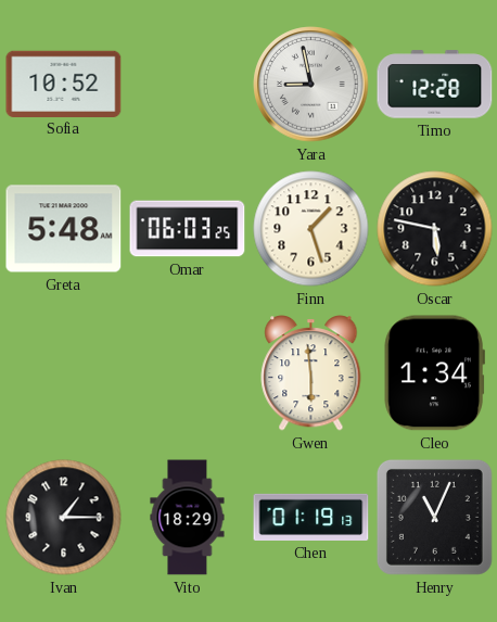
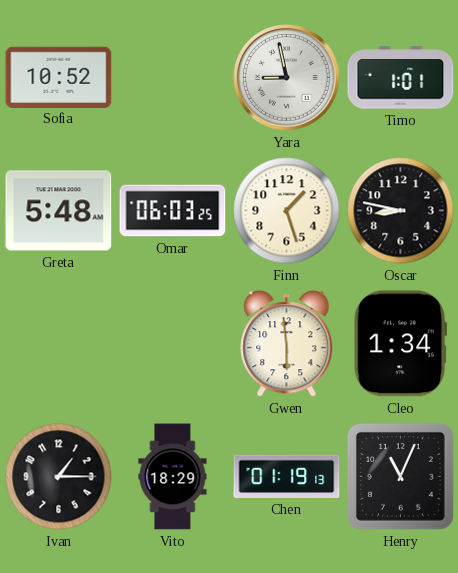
Timo: 12:28 -> 1:01
Oscar: 5:47 -> 8:47
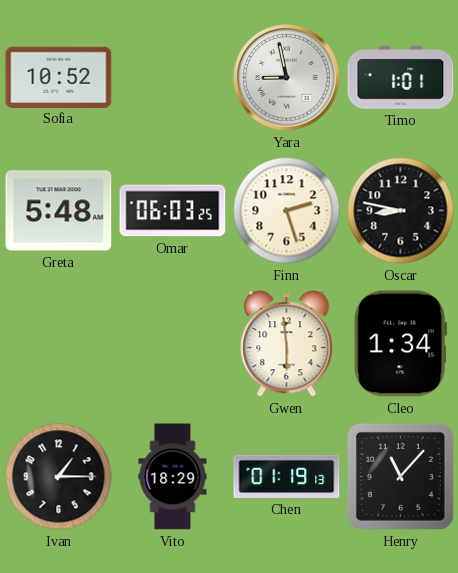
Finn: 1:27 -> 2:27
Henry: 11:04 -> 11:07
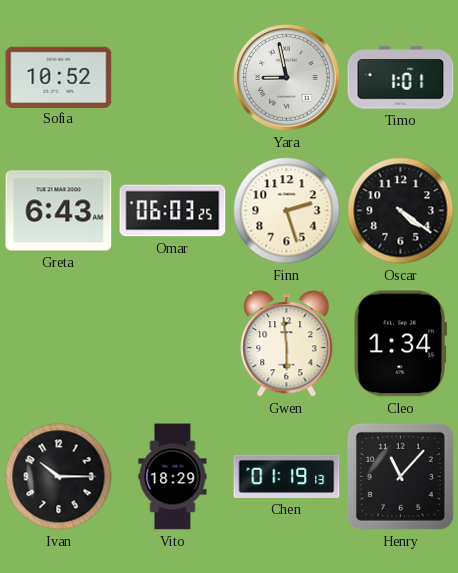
Greta: 5:48 -> 6:43
Oscar: 8:47 -> 4:21
Ivan: 1:15 -> 10:15
